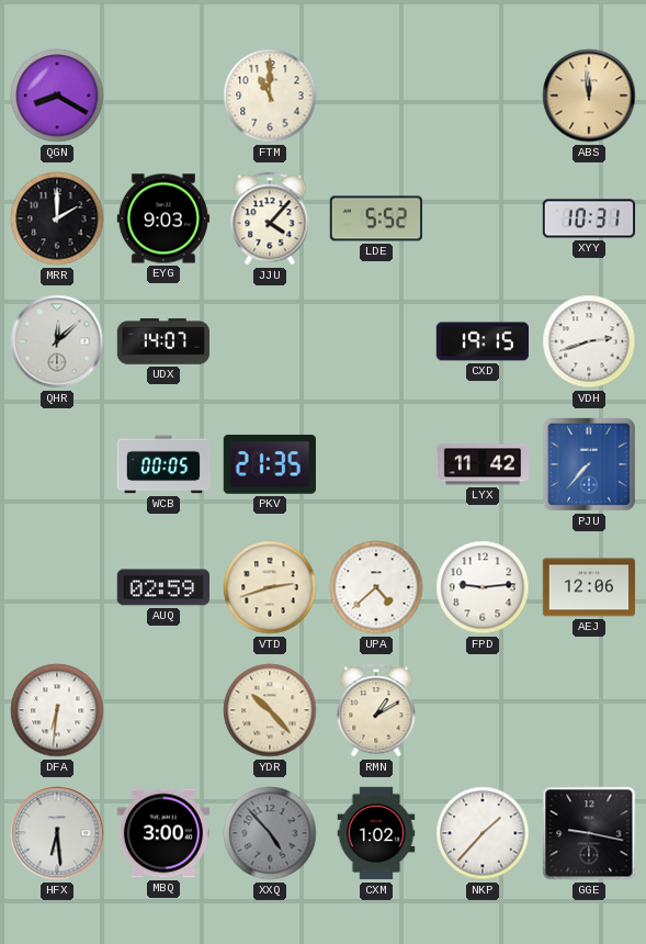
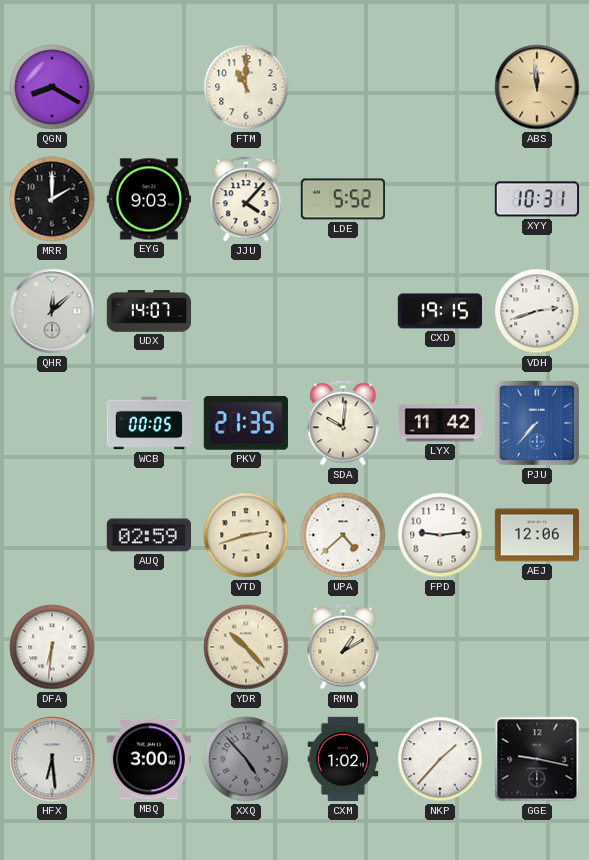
SDA: none -> 10:01
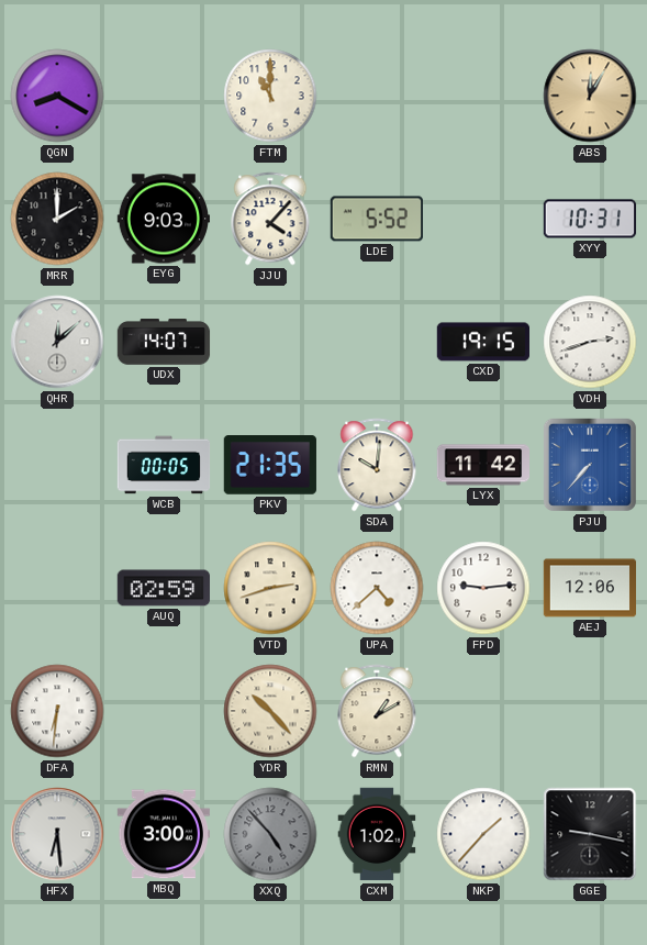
ABS: 11:59 -> 12:05
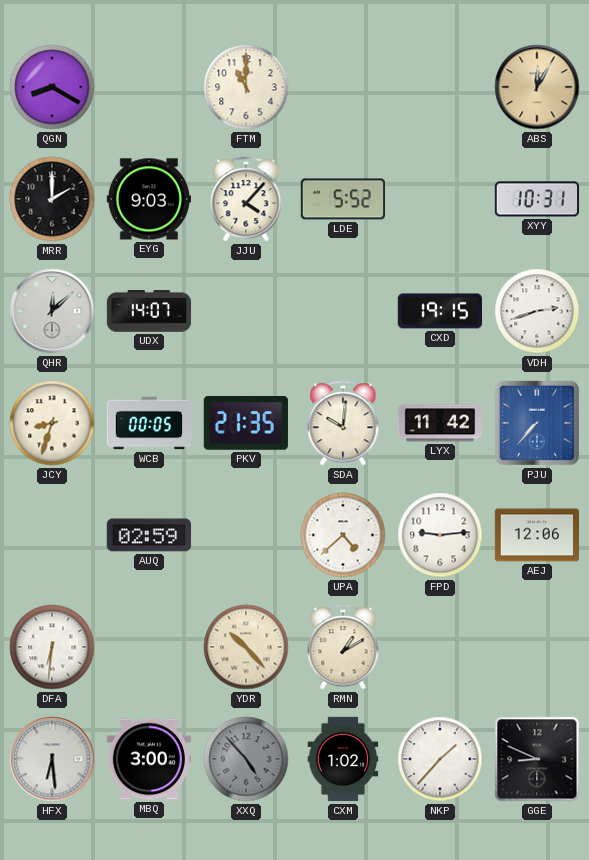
JCY: none -> 8:33
VTD: 2:42 -> none
GGE: 9:17 -> 8:49
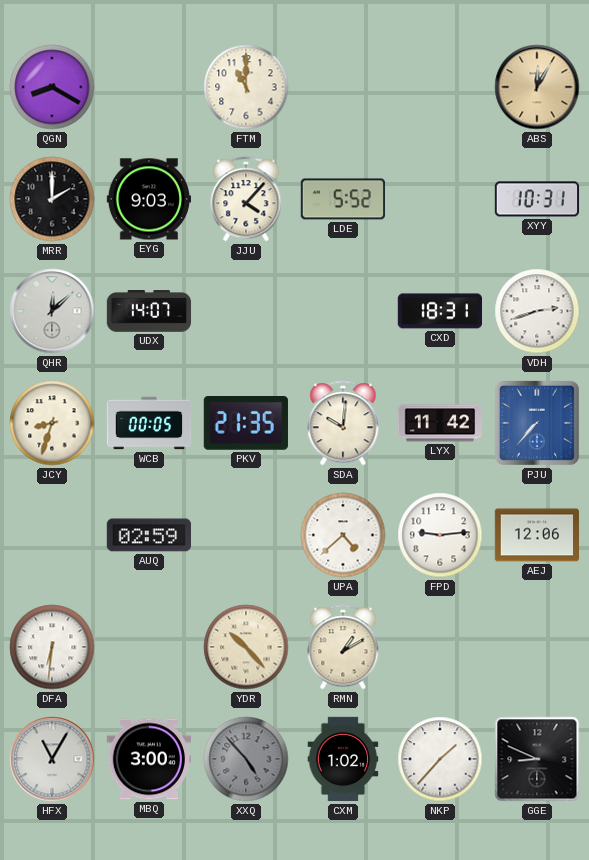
CXD: 19:15 -> 18:31
HFX: 6:29 -> 11:05
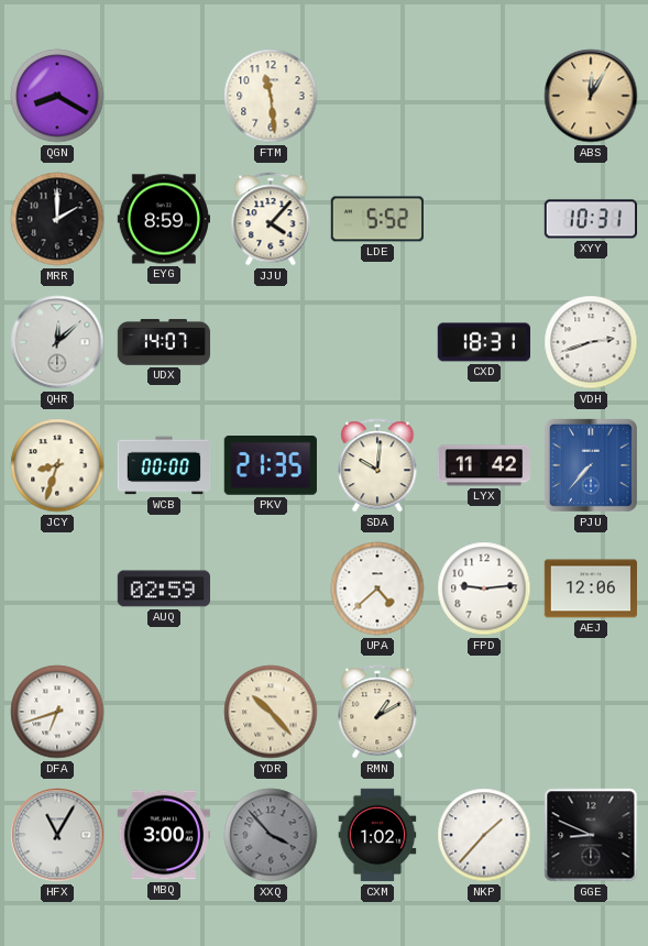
FTM: 11:00 -> 11:29
EYG: 9:03 -> 8:59
WCB: 00:05 -> 00:00
DFA: 6:31 -> 6:42
XXQ: 4:53 -> 3:53
